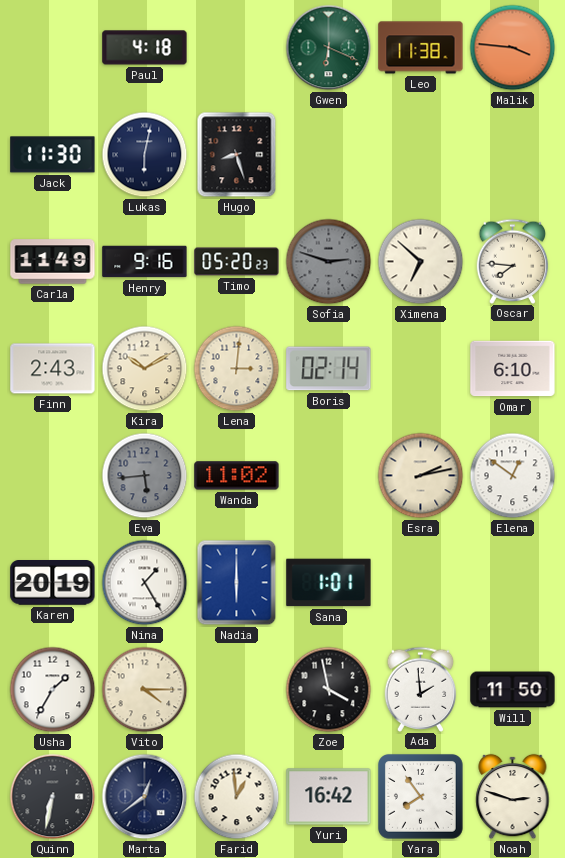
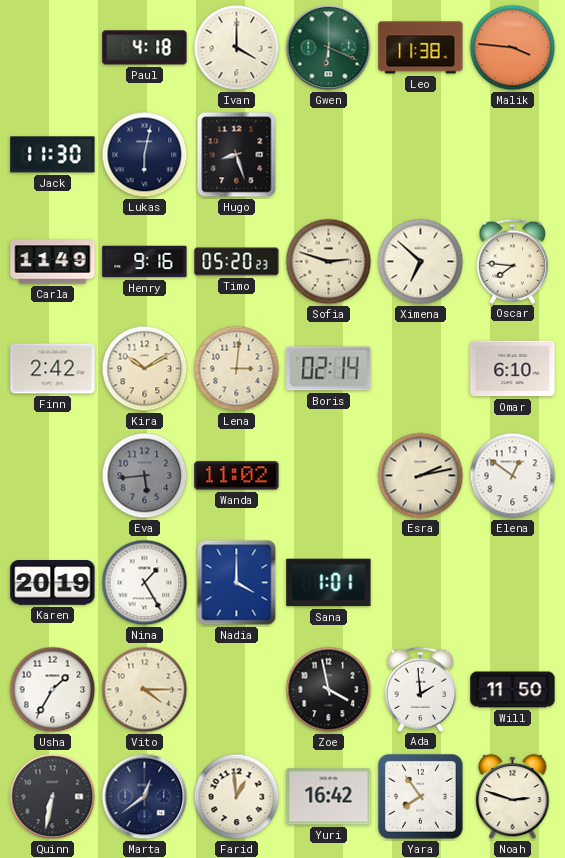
Ivan: none -> 4:00
Sofia dial: grey -> cream
Finn: 2:43 -> 2:42
Nadia: 6:00 -> 4:00
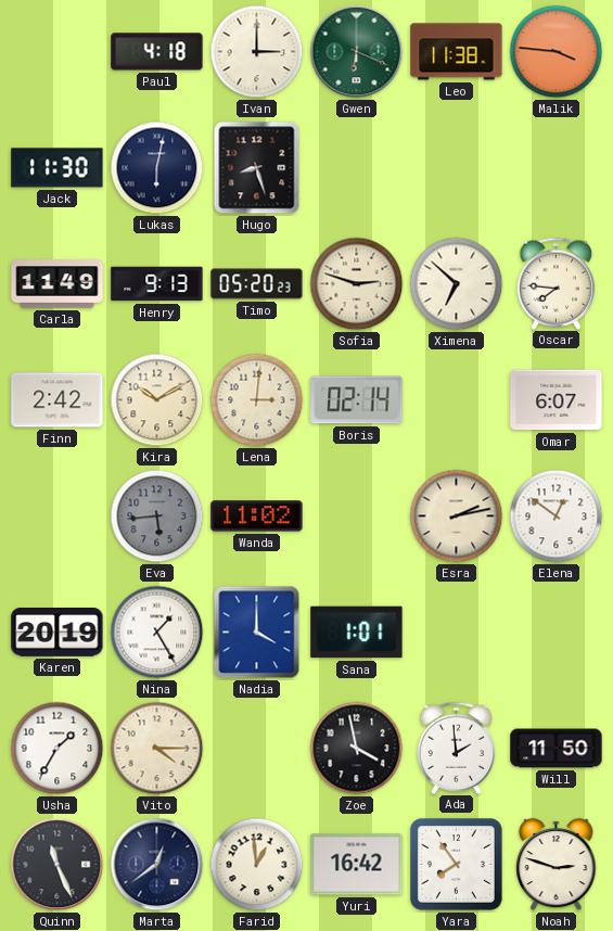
Ivan: 4:00 -> 3:00
Henry: 9:16 -> 9:13
Omar: 6:10 -> 6:07
Quinn: 6:32 -> 11:26
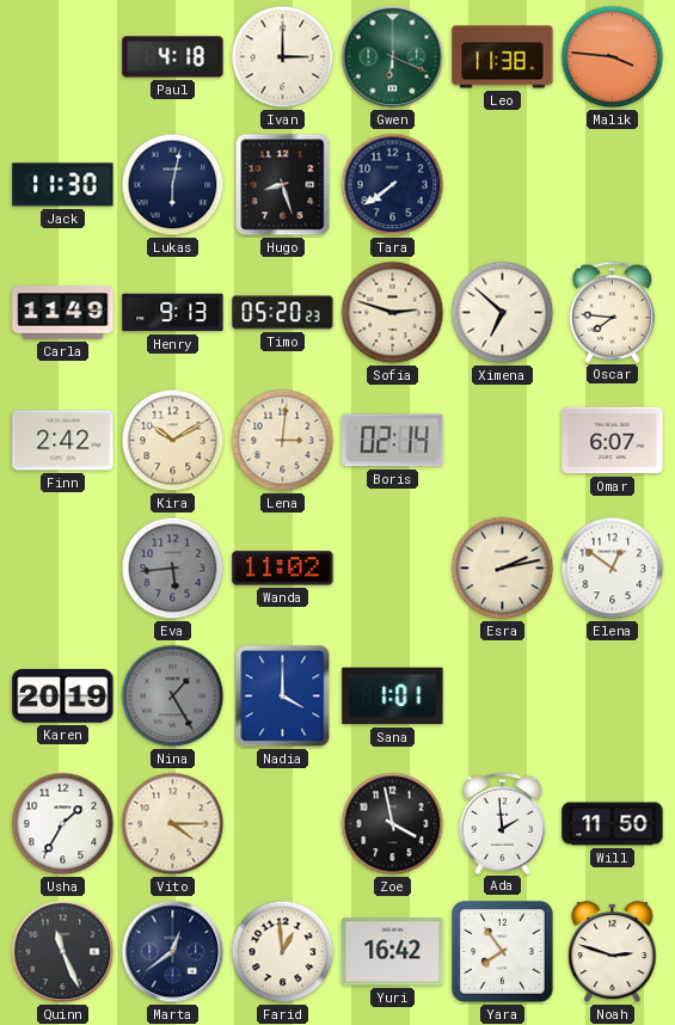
Tara: none -> 7:39
Nina dial: white -> grey
